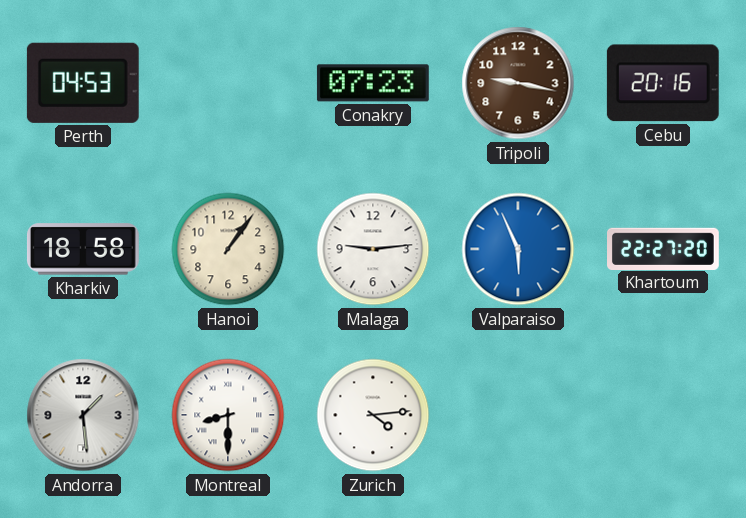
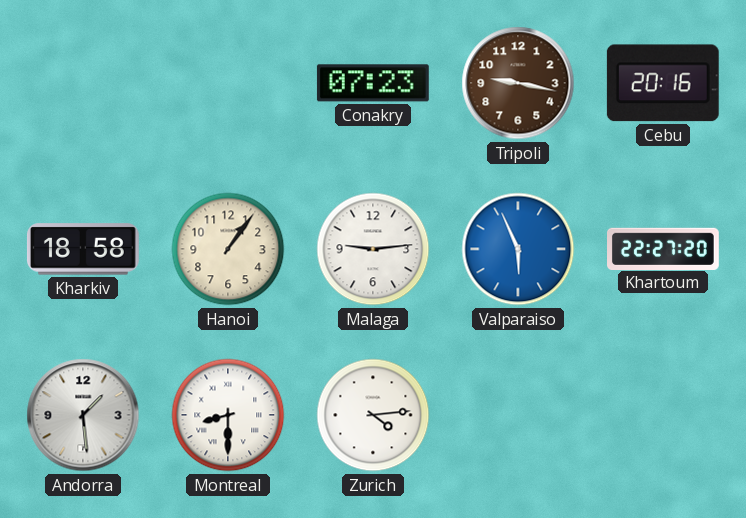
Perth: 04:53 -> none
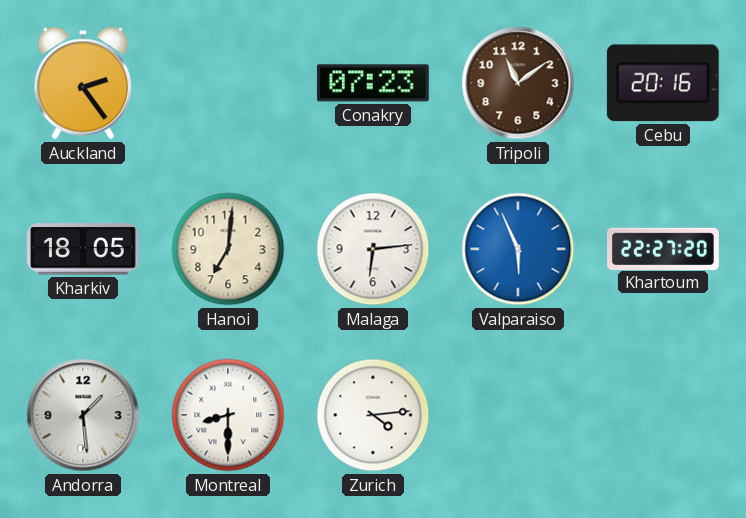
Auckland: none -> 2:24
Tripoli: 9:17 -> 11:09
Kharkiv: 18:58 -> 18:05
Hanoi: 1:06 -> 7:01
Malaga: 9:14 -> 6:14
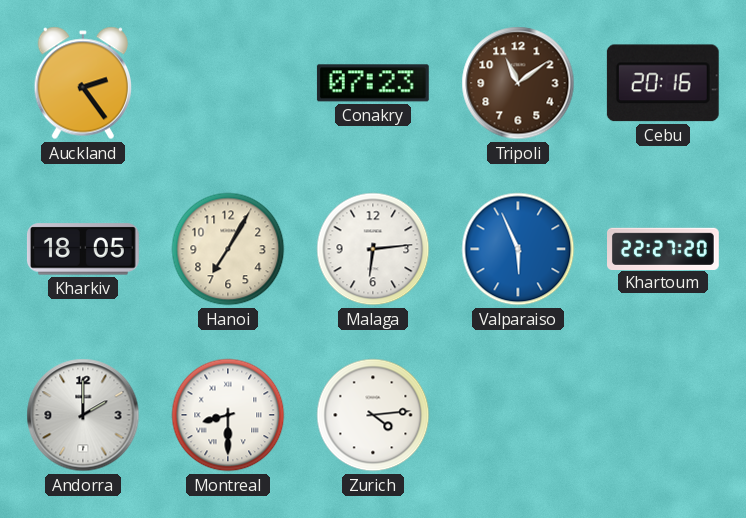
Hanoi: 7:01 -> 7:05
Andorra: 1:29 -> 2:00
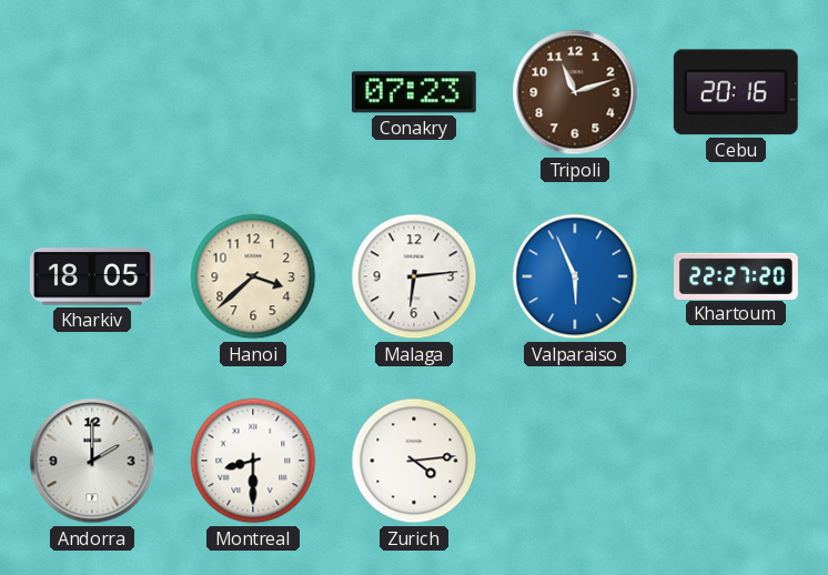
Auckland: 2:24 -> none
Tripoli: 11:09 -> 11:12
Hanoi: 7:05 -> 3:38
